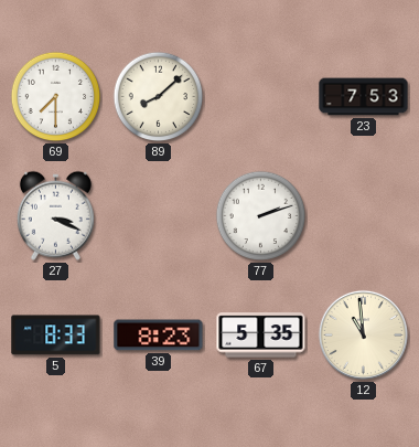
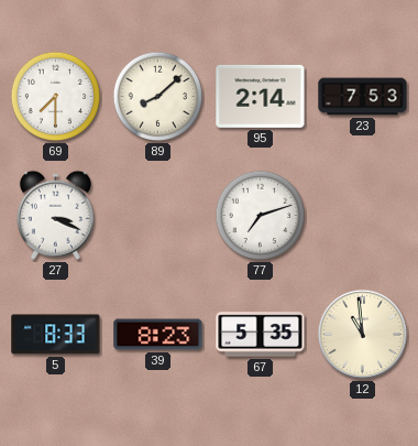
95: none -> 2:14
77: 2:12 -> 7:12
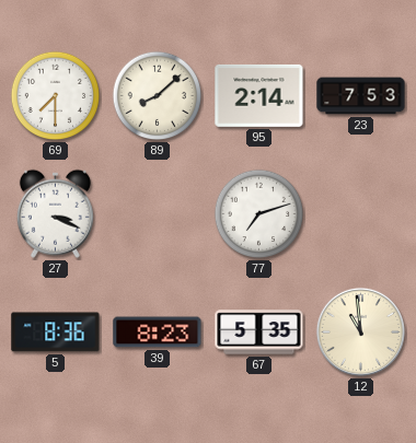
5: 8:33 -> 8:36
